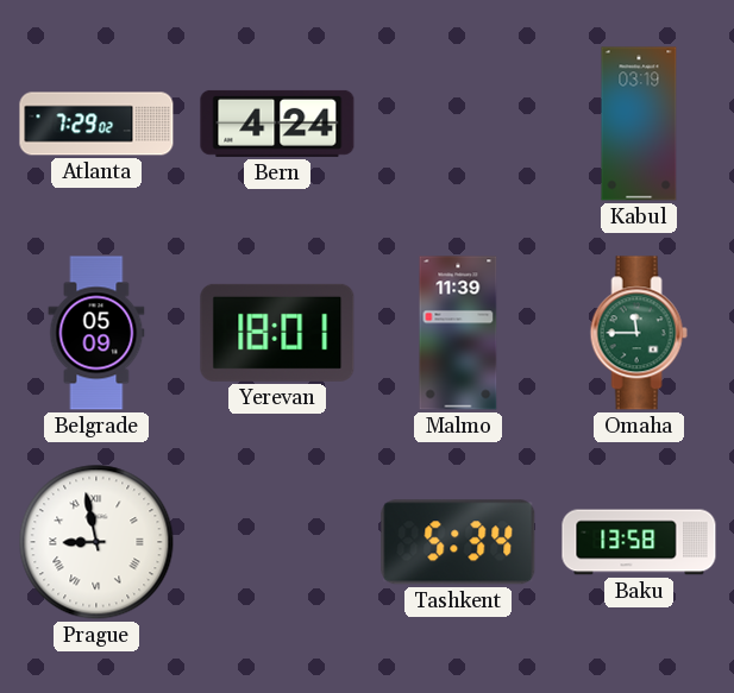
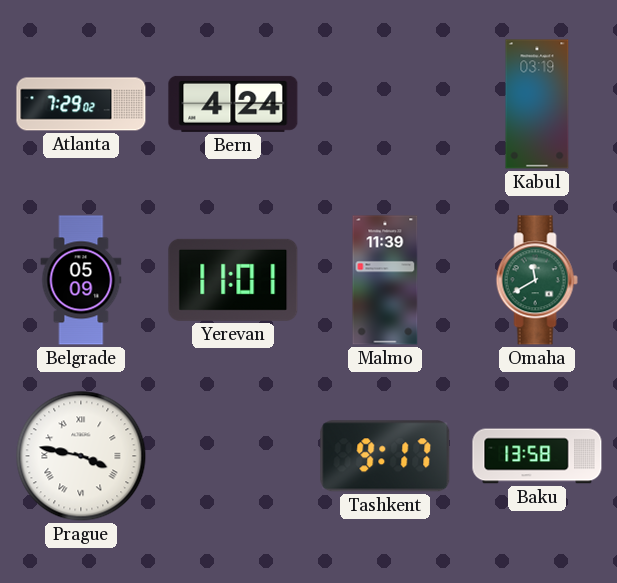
Yerevan: 18:01 -> 11:01
Omaha: 11:45 -> 11:40
Prague: 8:58 -> 3:47
Tashkent: 5:34 -> 9:17
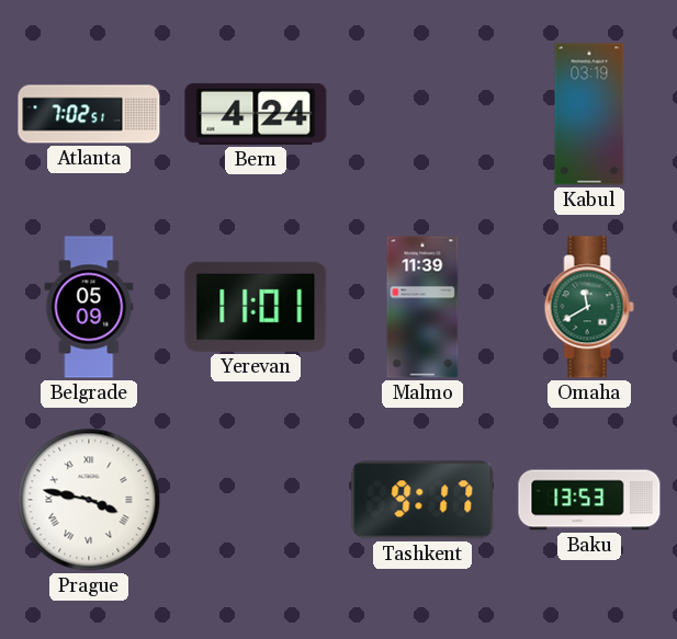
Atlanta: 7:29 -> 7:02
Baku: 13:58 -> 13:53
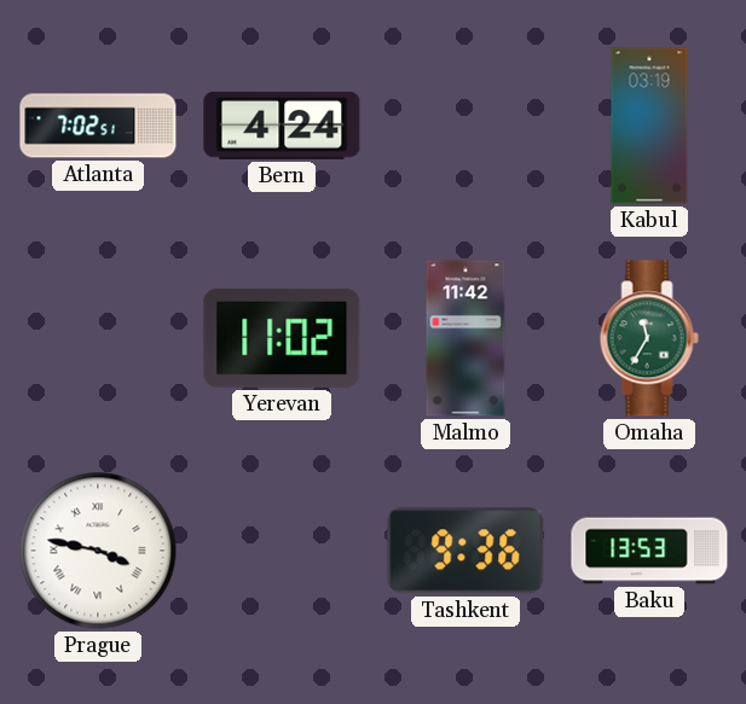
Belgrade: 05:09 -> none
Yerevan: 11:01 -> 11:02
Malmo: 11:39 -> 11:42
Omaha: 11:40 -> 11:35
Tashkent: 9:17 -> 9:36
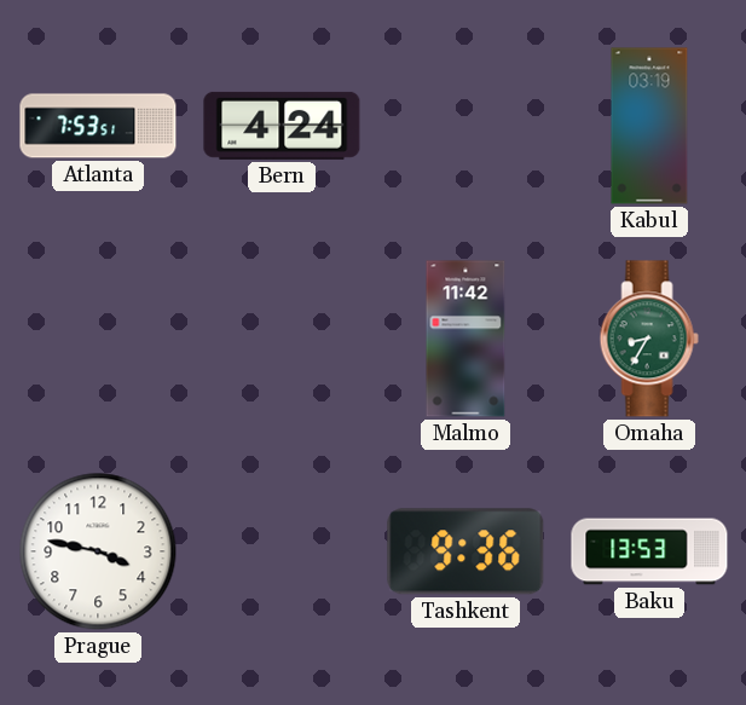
Atlanta: 7:02 -> 7:53
Yerevan: 11:02 -> none
Omaha: 11:35 -> 8:35
Prague numerals: Roman -> Arabic
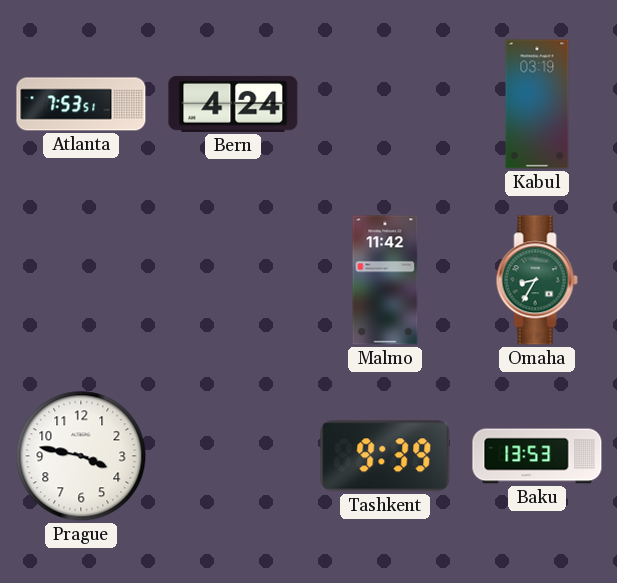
Tashkent: 9:36 -> 9:39
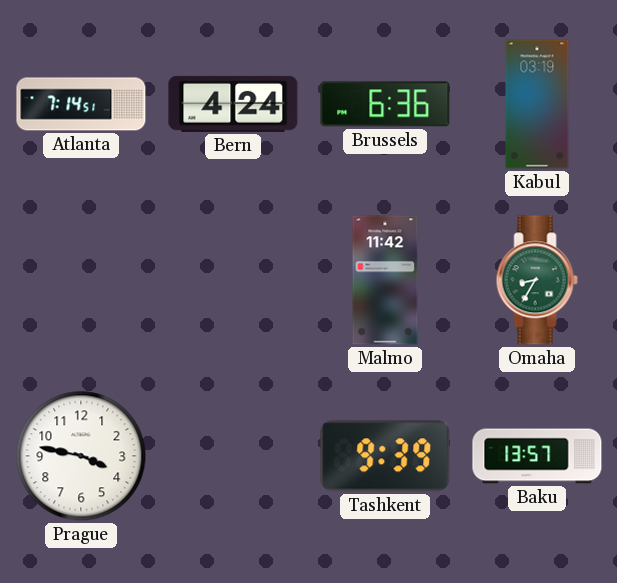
Atlanta: 7:53 -> 7:14
Brussels: none -> 6:36
Baku: 13:53 -> 13:57
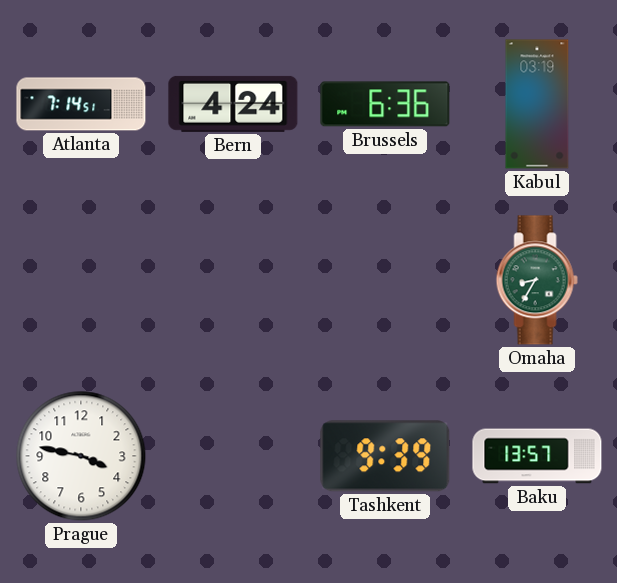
Malmo: 11:42 -> none
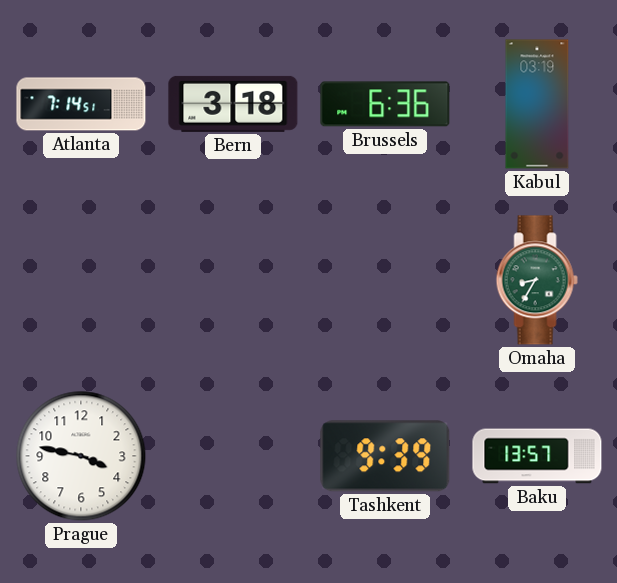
Bern: 4:24 -> 3:18
